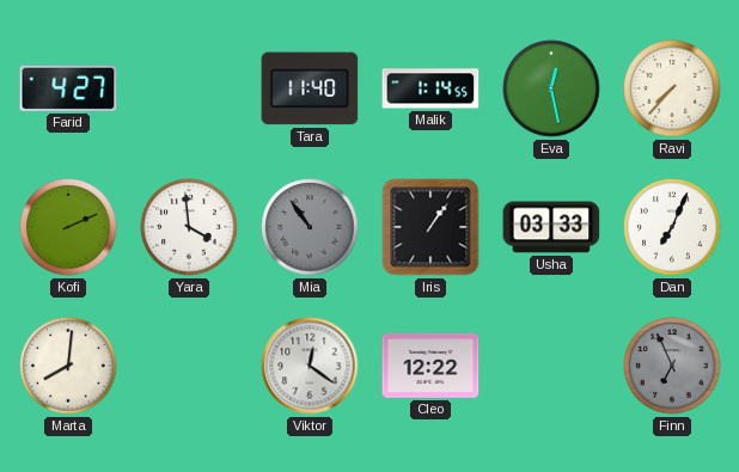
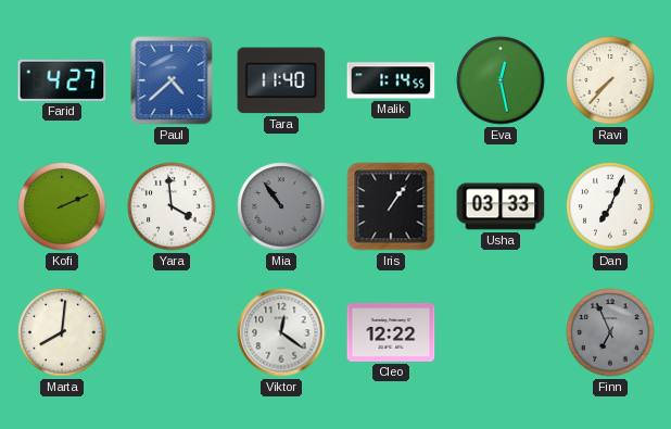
Paul: none -> 4:38
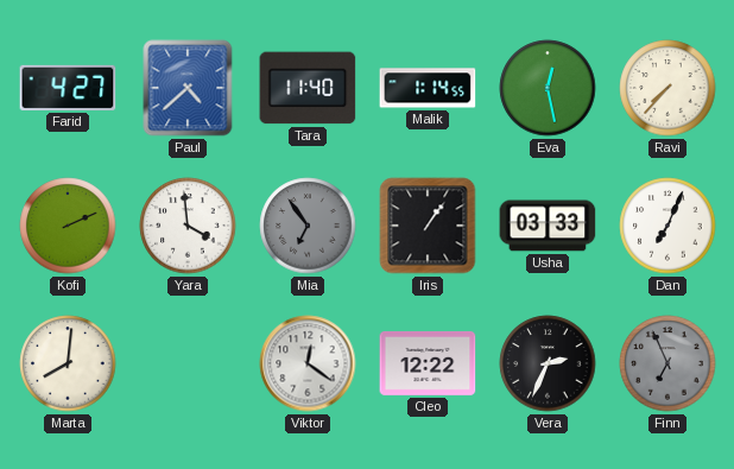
Mia: 10:54 -> 6:54
Vera: none -> 2:34
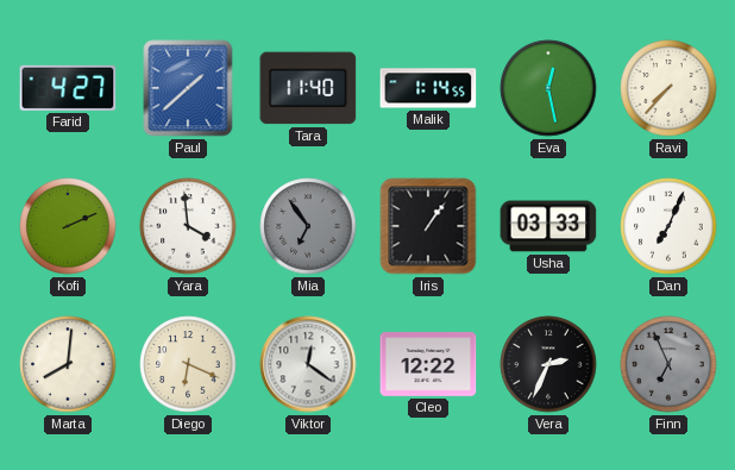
Paul: 4:38 -> 1:38
Diego: none -> 6:19
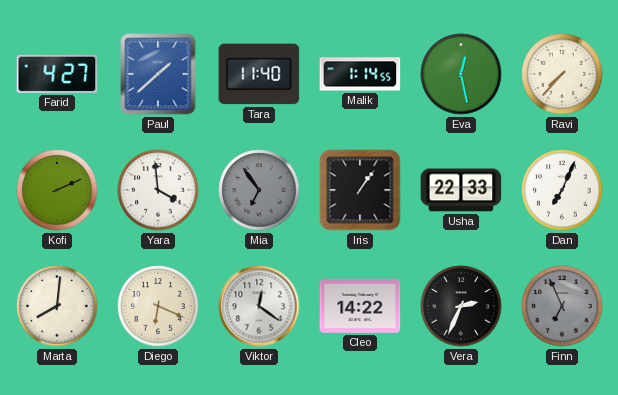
Usha: 03:33 -> 22:33
Cleo: 12:22 -> 14:22
